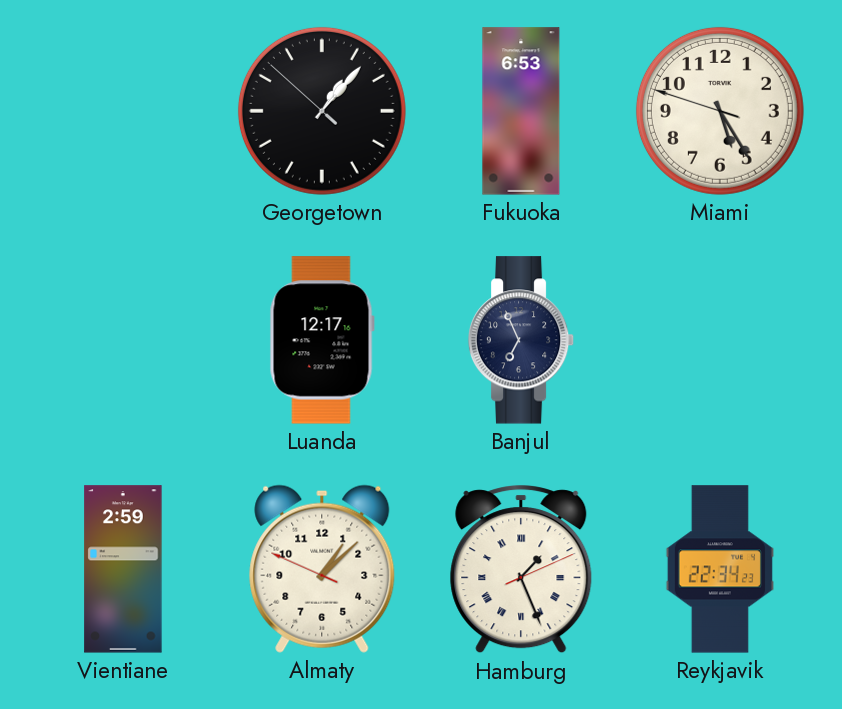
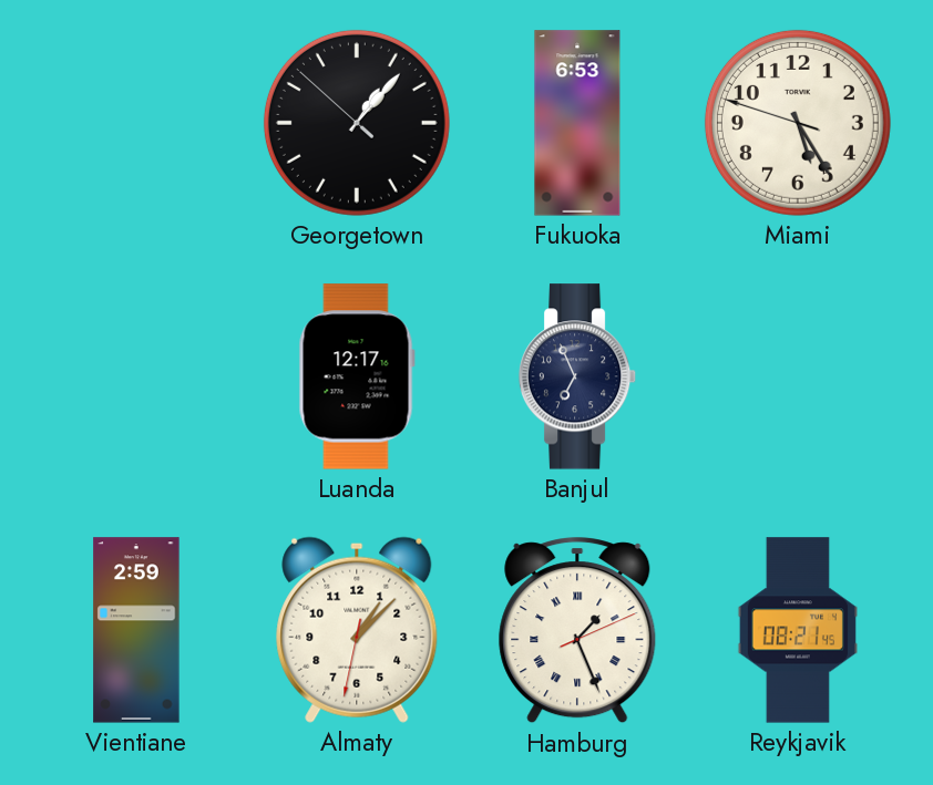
Almaty: 1:07:49 -> 1:07:32
Reykjavik: 22:34 -> 08:21
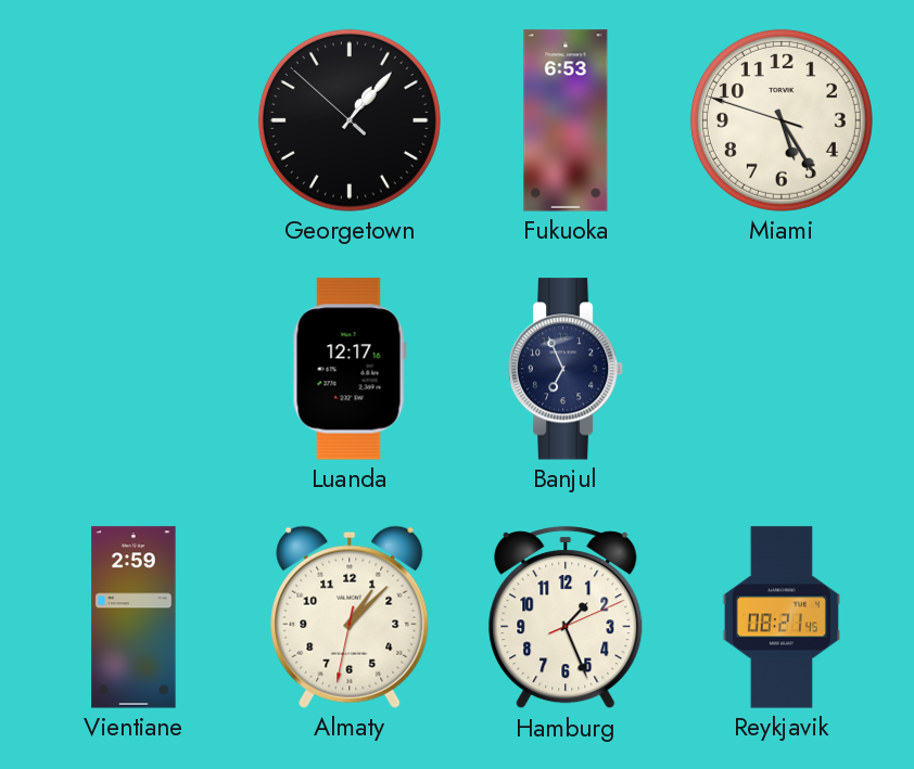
Hamburg numerals: Roman -> Arabic
